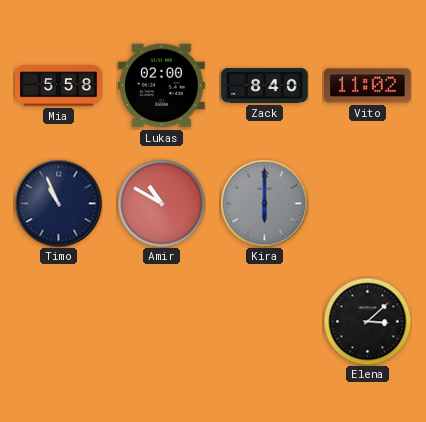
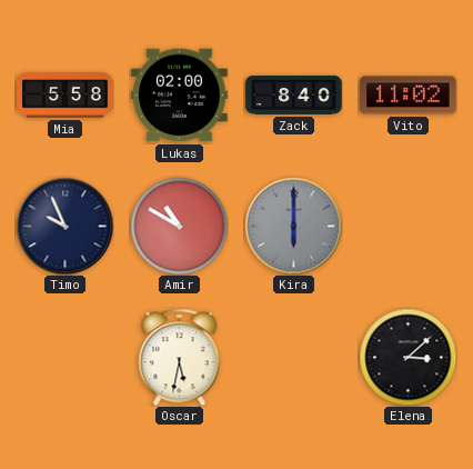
Timo: 10:56 -> 9:56
Oscar: none -> 5:32
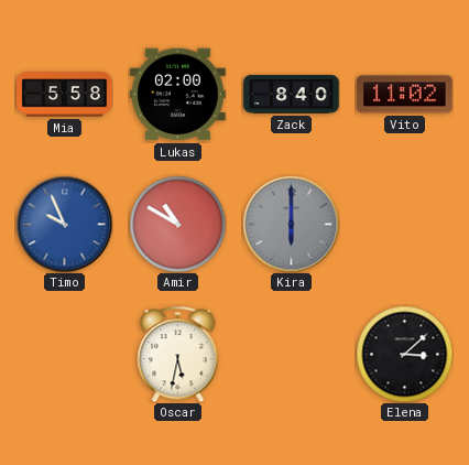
Timo dial: navy -> blue
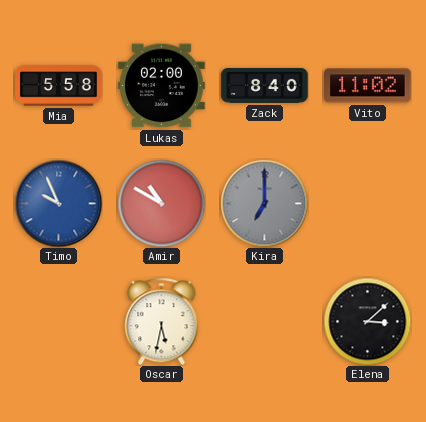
Kira: 6:00 -> 7:00
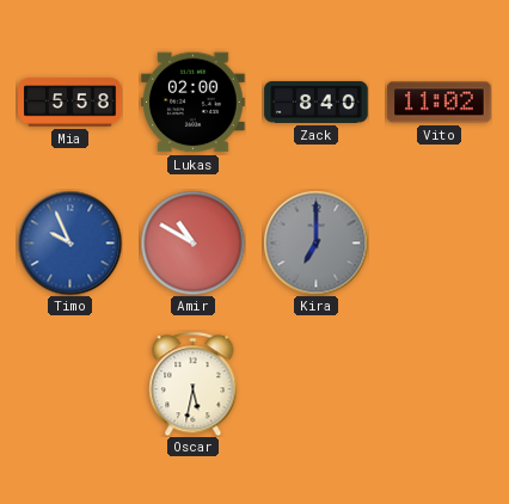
Elena: 3:08 -> none
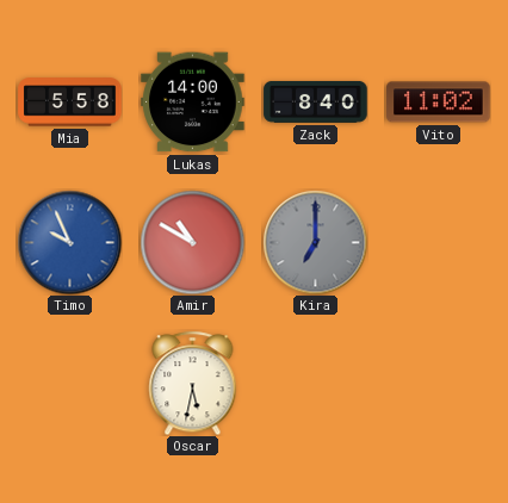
Lukas: 02:00 -> 14:00
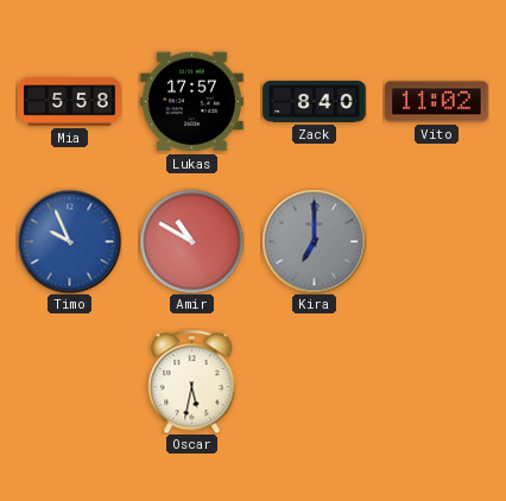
Lukas: 14:00 -> 17:57
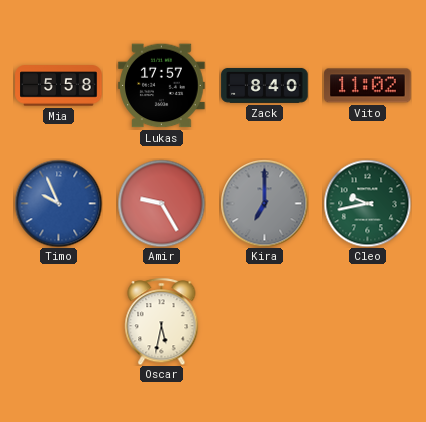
Amir: 10:50 -> 9:25
Cleo: none -> 9:43
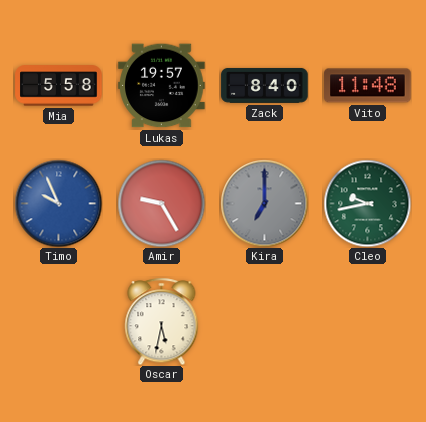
Lukas: 17:57 -> 19:57
Vito: 11:02 -> 11:48
